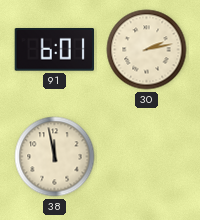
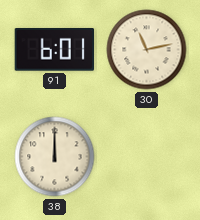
30: 2:13 -> 11:13
38: 11:58 -> 12:00
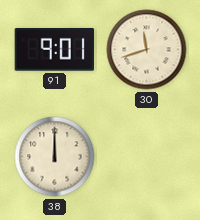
91: 6:01 -> 9:01
30: 11:13 -> 11:42
